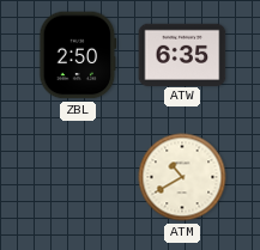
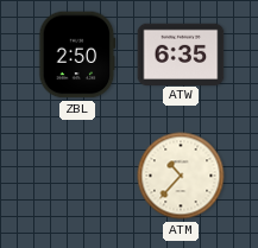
ATM: 10:40 -> 10:37
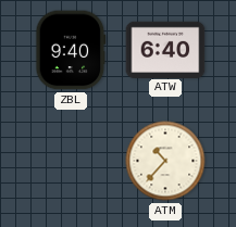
ZBL: 2:50 -> 9:40
ATW: 6:35 -> 6:40
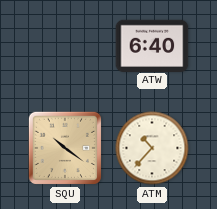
ZBL: 9:40 -> none
SQU: none -> 10:21
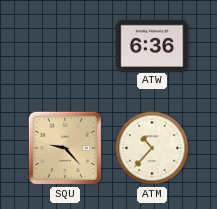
ATW: 6:40 -> 6:36
SQU: 10:21 -> 9:23
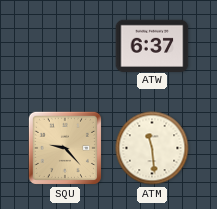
ATW: 6:36 -> 6:37
ATM: 10:37 -> 11:29
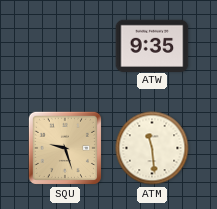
ATW: 6:37 -> 9:35
SQU: 9:23 -> 9:27
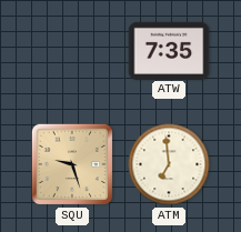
ATW: 9:35 -> 7:35
ATM: 11:29 -> 6:59
